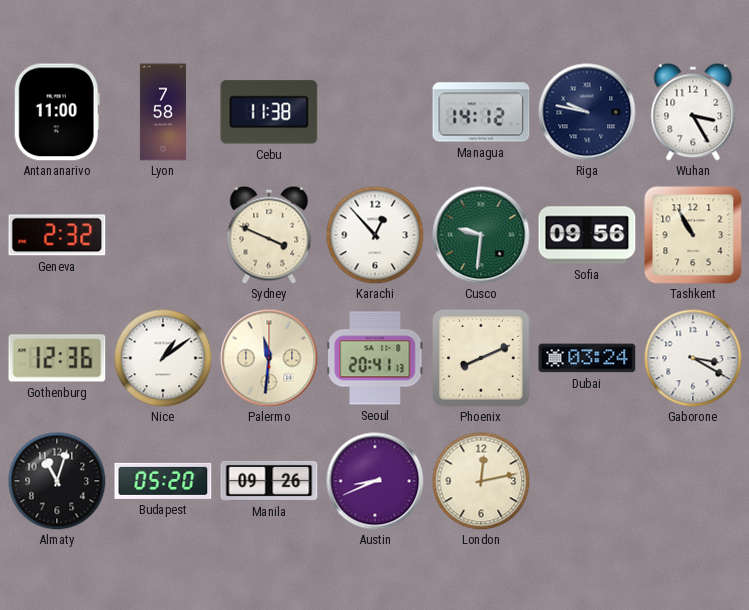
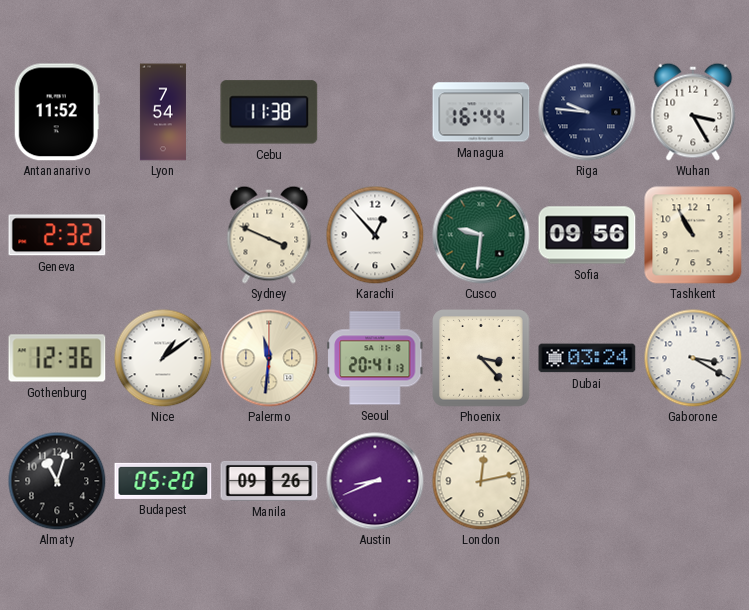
Antananarivo: 11:00 -> 11:52
Lyon: 7:58 -> 7:54
Managua: 14:12 -> 16:44
Riga: 9:47 -> 9:46
Phoenix: 8:11 -> 3:23
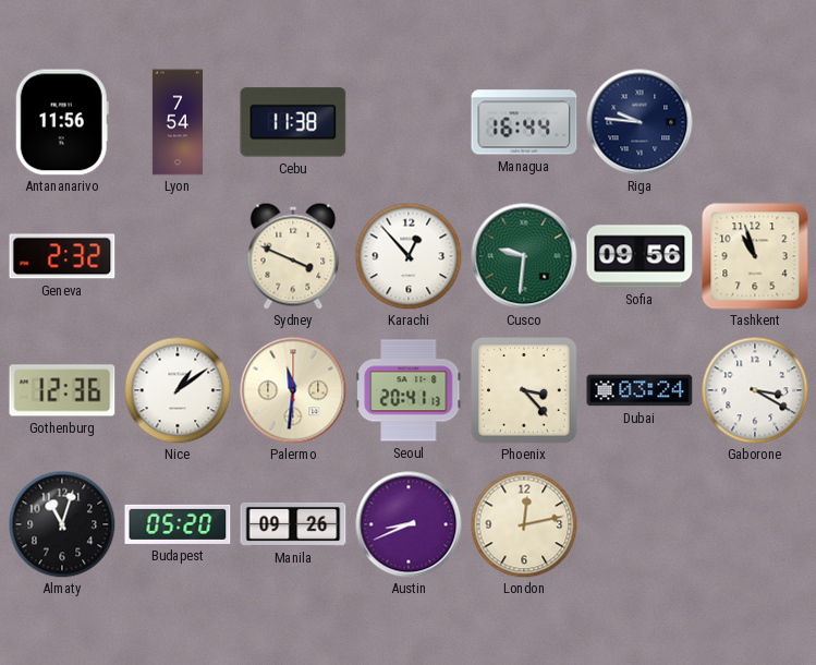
Antananarivo: 11:52 -> 11:56
Wuhan: 3:25 -> none
Tashkent: 10:55 -> 10:57
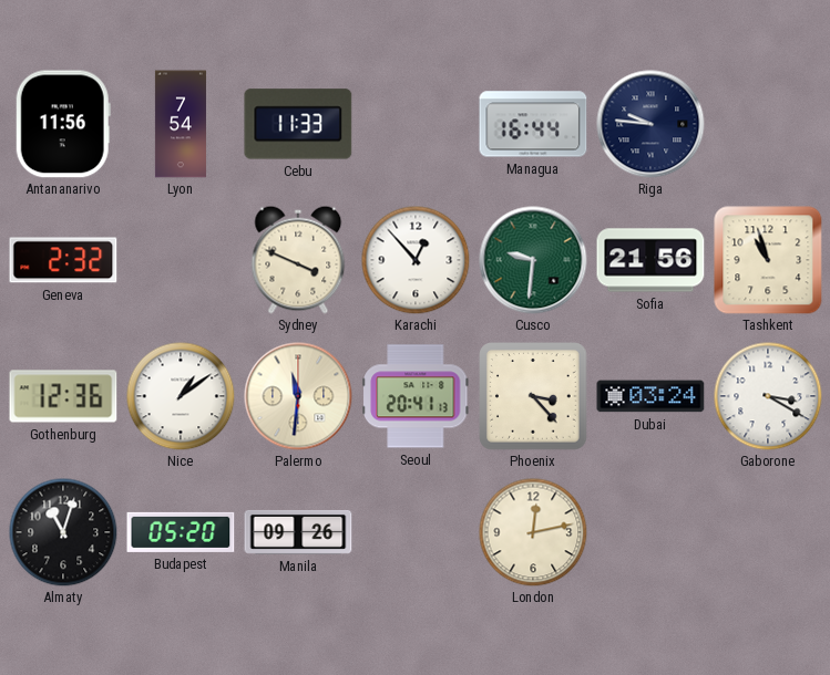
Cebu: 11:38 -> 11:33
Sofia: 09:56 -> 21:56
Austin: 8:41 -> none
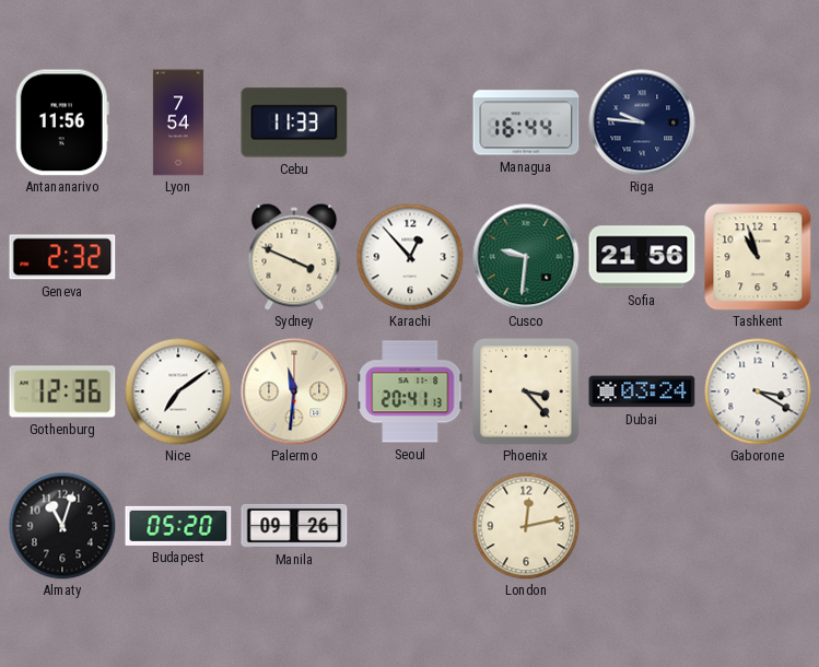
Nice: 1:09 -> 7:09
